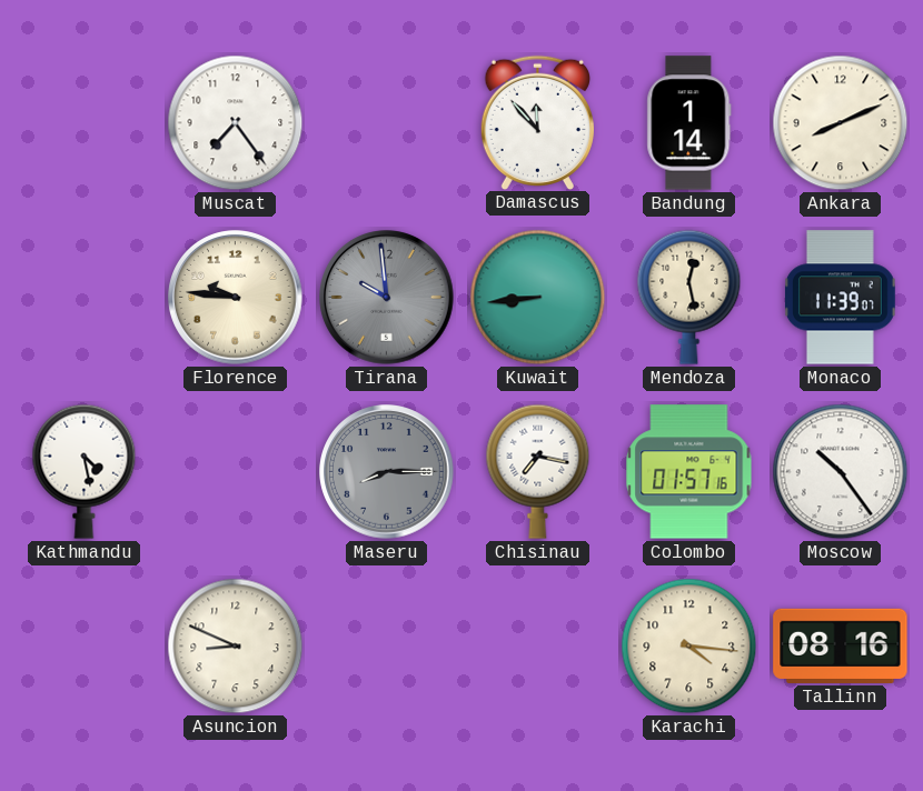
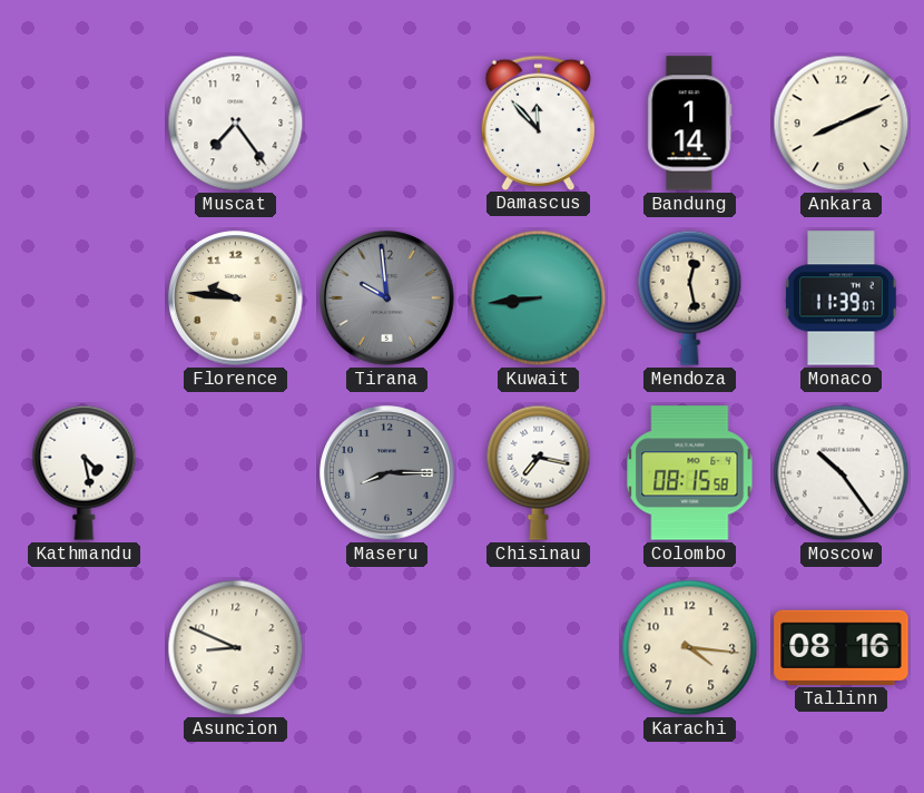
Colombo: 01:57 -> 08:15
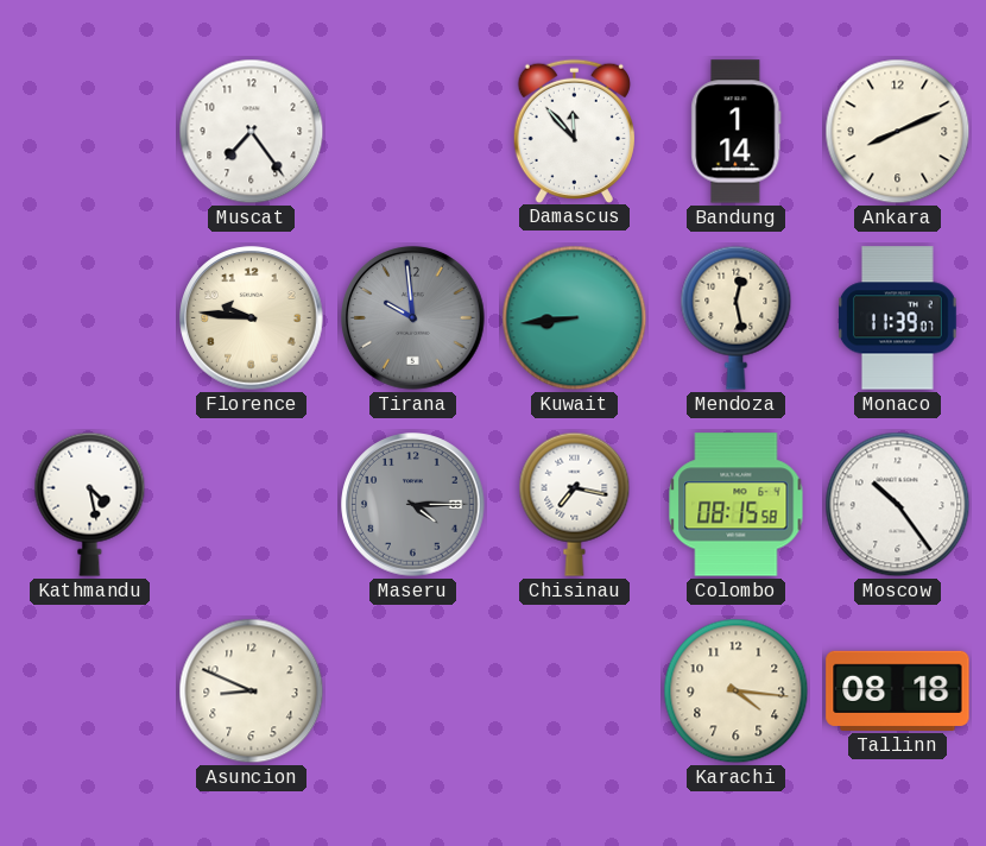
Maseru: 8:15 -> 4:15
Tallinn: 08:16 -> 08:18
